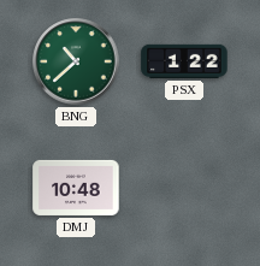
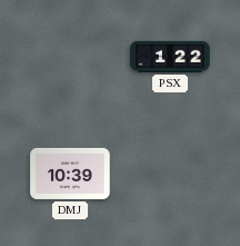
BNG: 10:38 -> none
DMJ: 10:48 -> 10:39
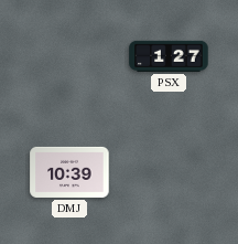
PSX: 1:22 -> 1:27
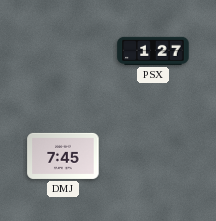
DMJ: 10:39 -> 7:45
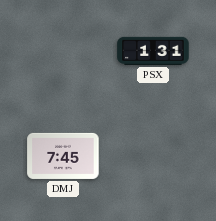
PSX: 1:27 -> 1:31
